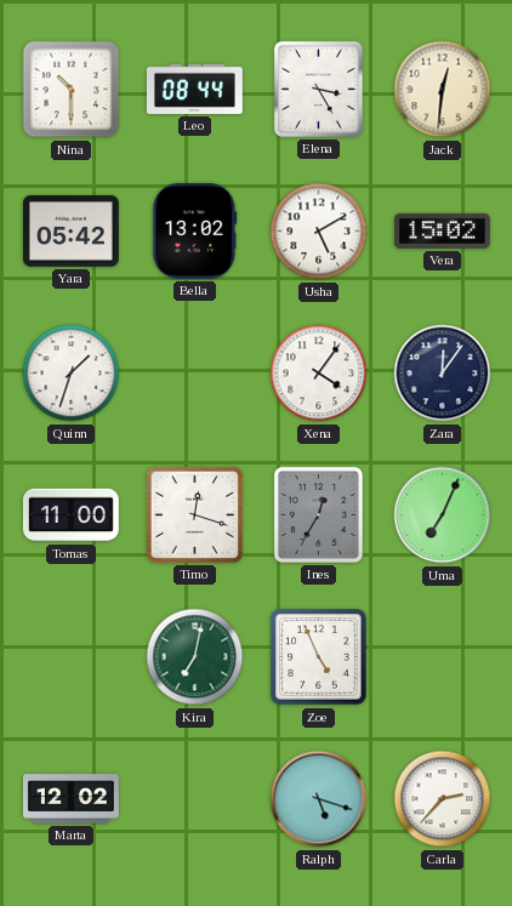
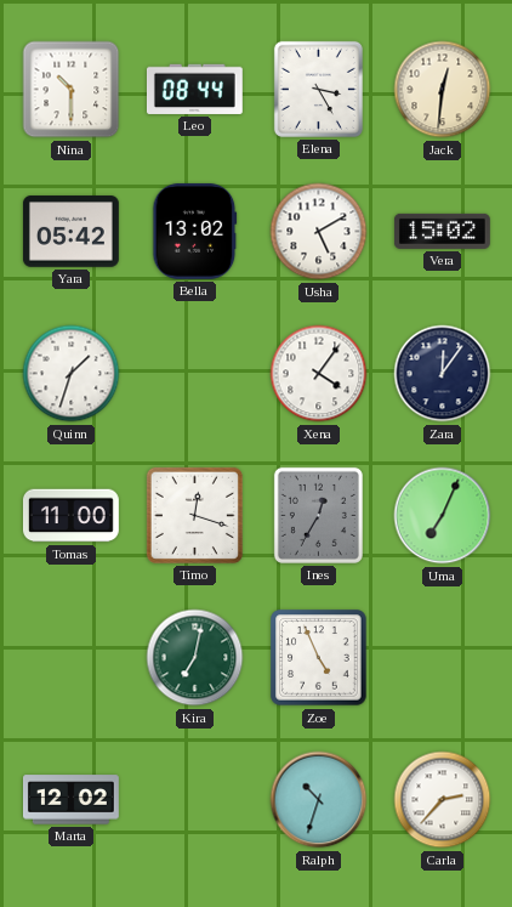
Ralph: 5:18 -> 10:33
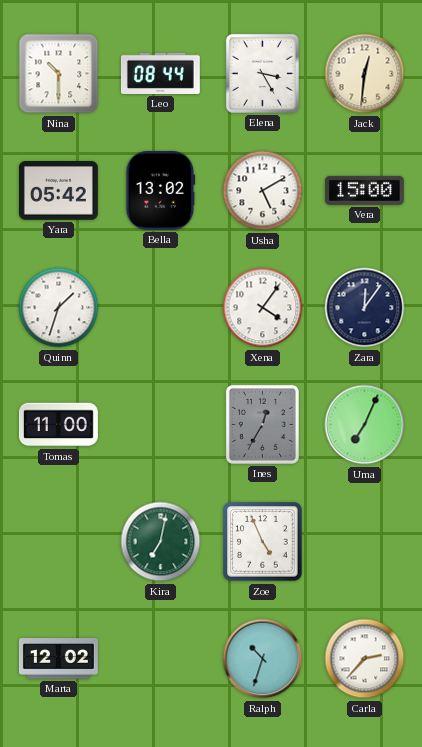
Vera: 15:02 -> 15:00
Timo: 12:18 -> none
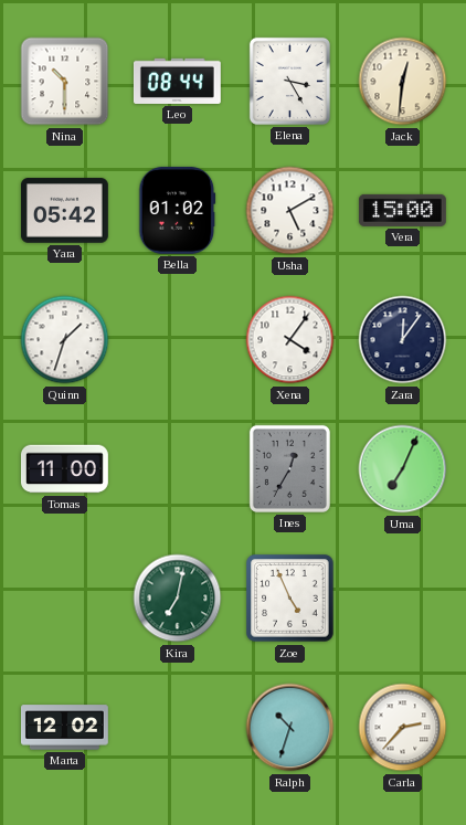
Bella: 13:02 -> 01:02
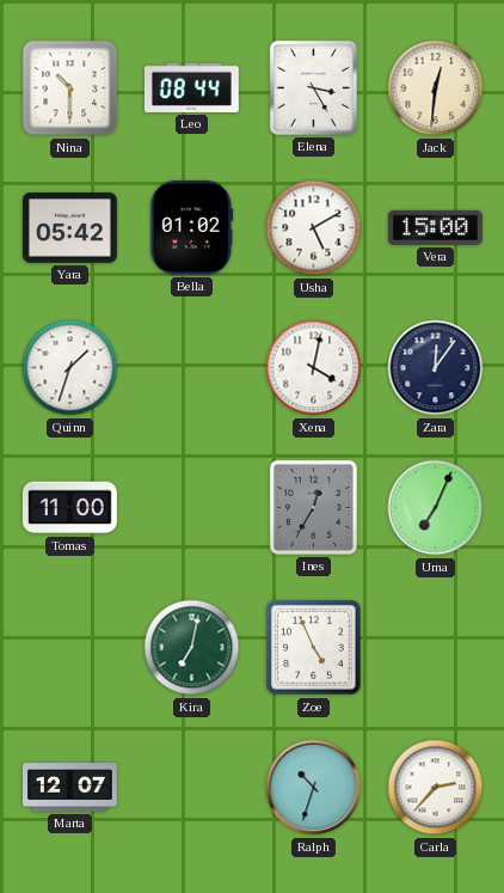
Xena: 4:06 -> 4:02
Marta: 12:02 -> 12:07
